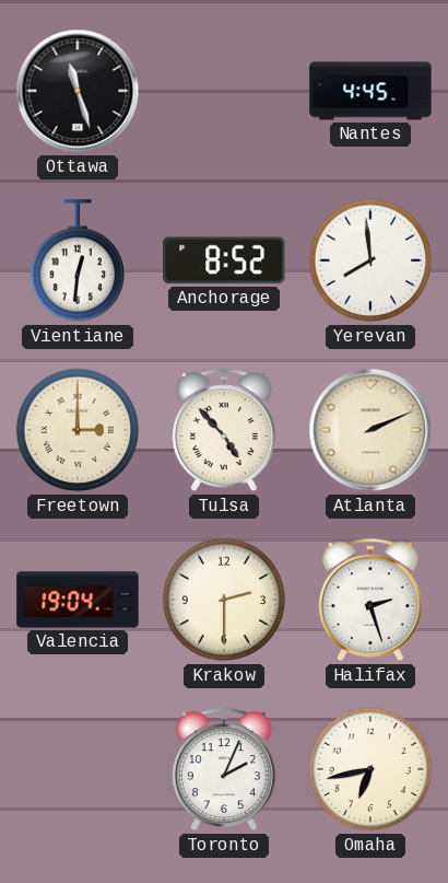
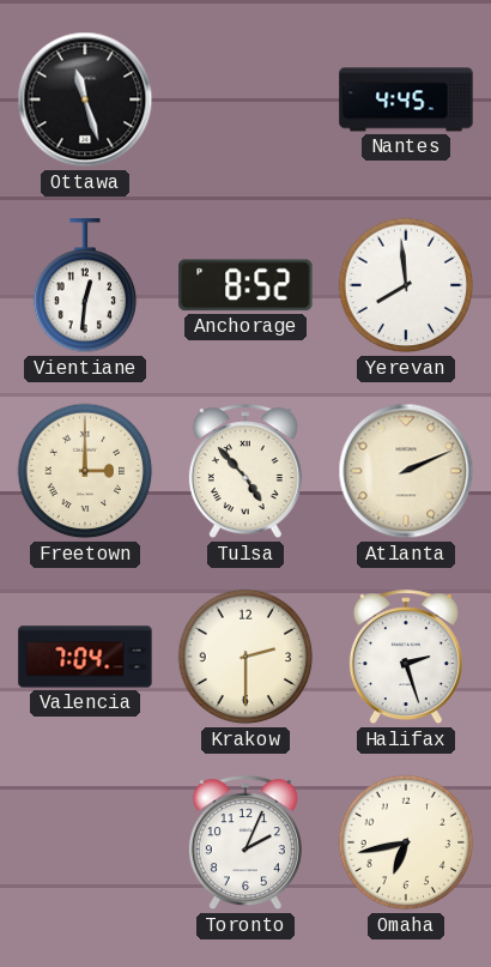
Valencia: 19:04 -> 7:04
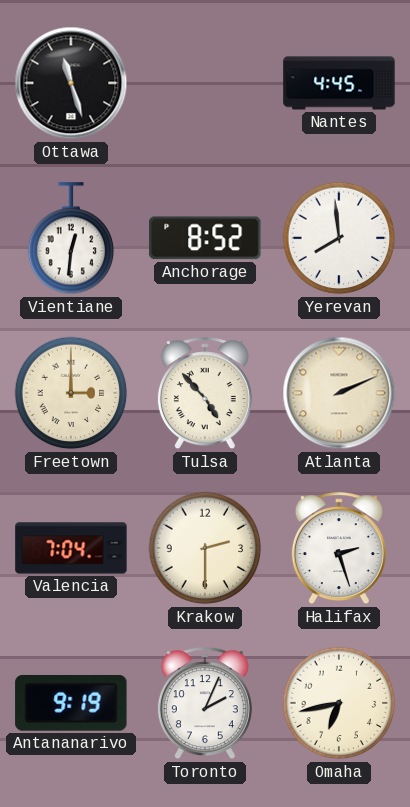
Antananarivo: none -> 9:19
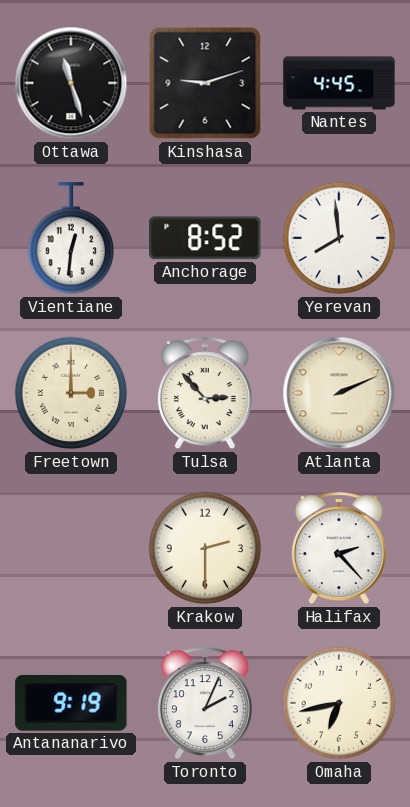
Kinshasa: none -> 9:12
Tulsa: 4:53 -> 2:53
Valencia: 7:04 -> none
Halifax: 2:27 -> 2:23
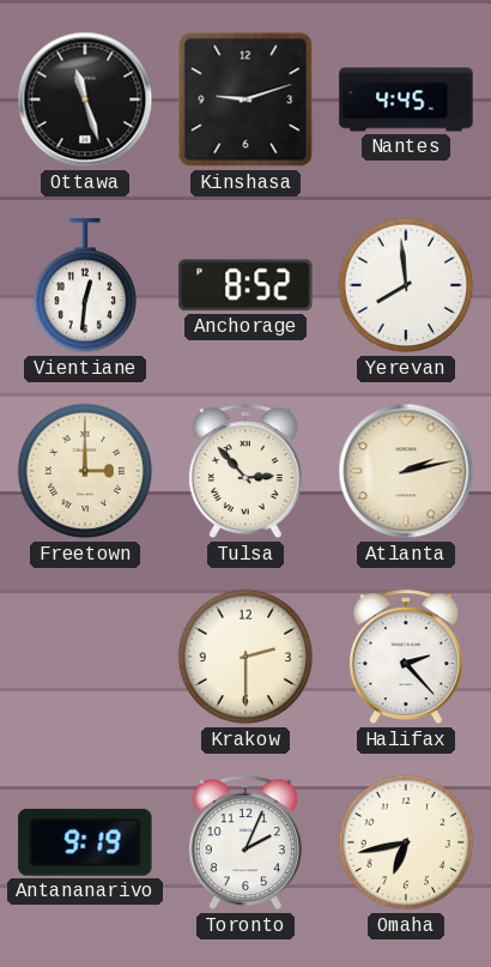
Atlanta: 2:11 -> 2:13
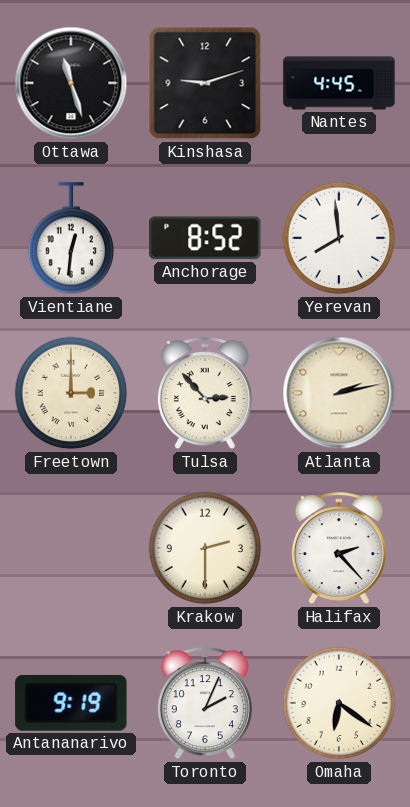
Omaha: 6:43 -> 6:21
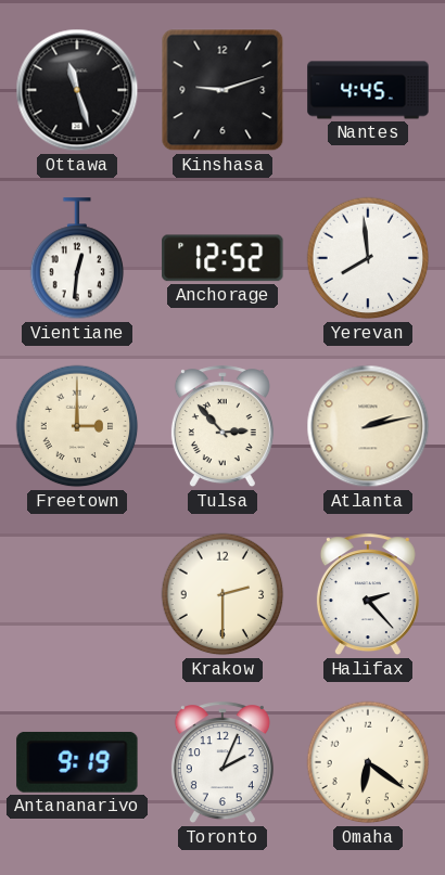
Anchorage: 8:52 -> 12:52
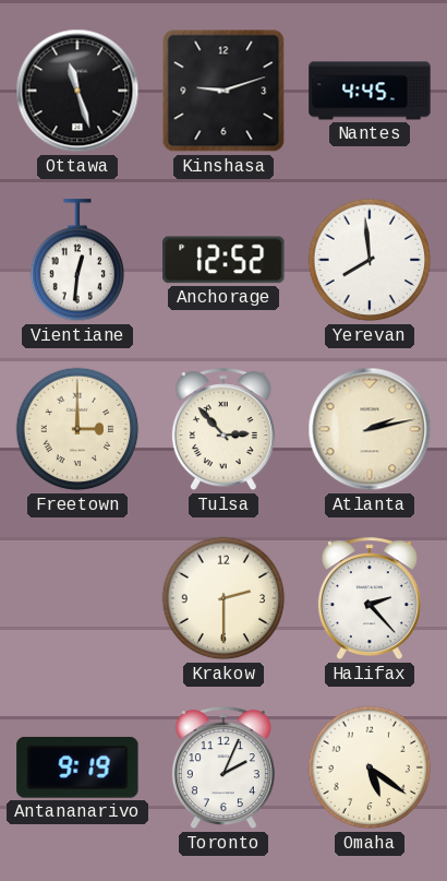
Omaha: 6:21 -> 5:21
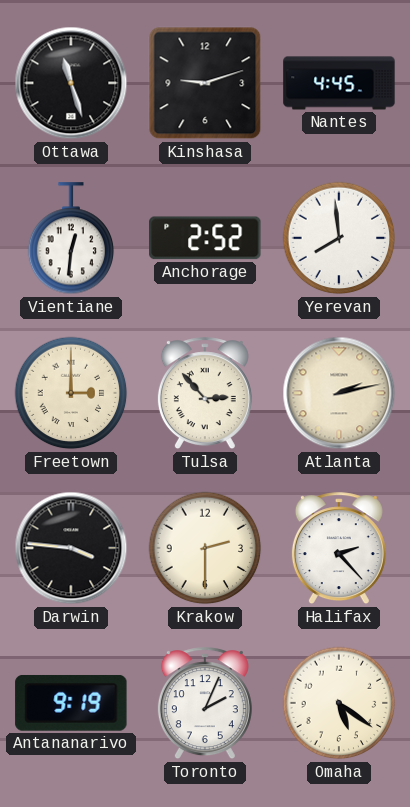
Anchorage: 12:52 -> 2:52
Darwin: none -> 3:46
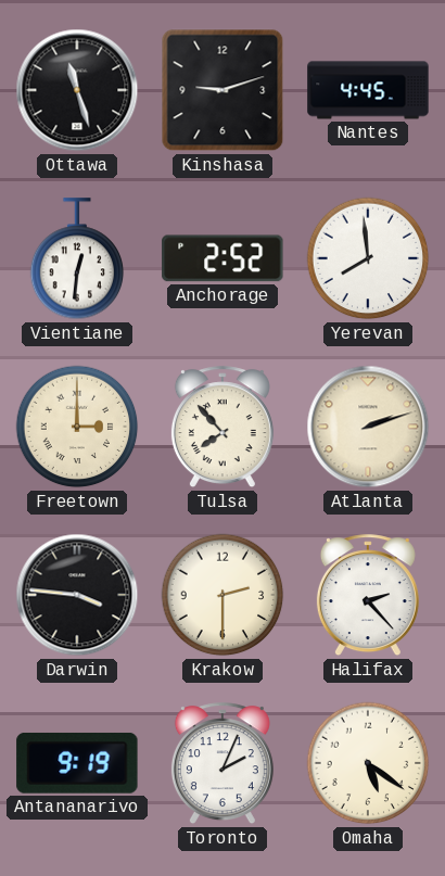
Tulsa: 2:53 -> 7:53
Atlanta: 2:13 -> 2:12
